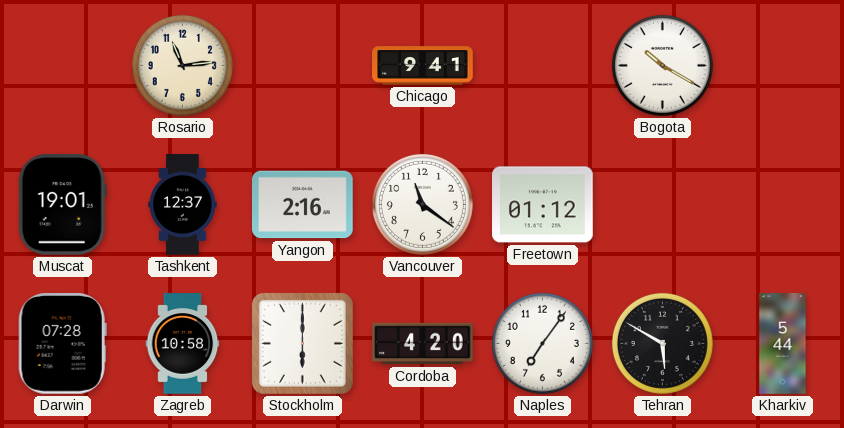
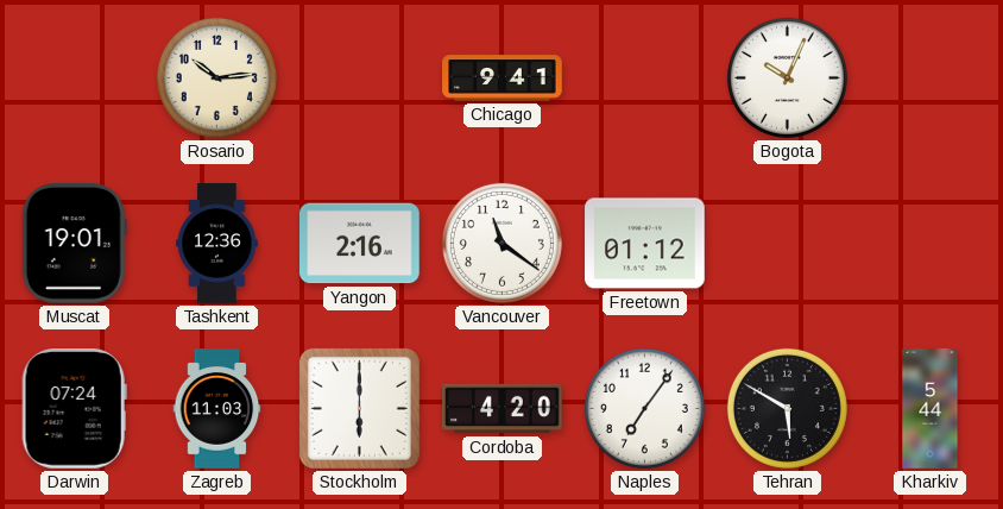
Rosario: 11:14 -> 10:14
Bogota: 10:20 -> 10:04
Tashkent: 12:37 -> 12:36
Darwin: 07:28 -> 07:24
Zagreb: 10:58 -> 11:03
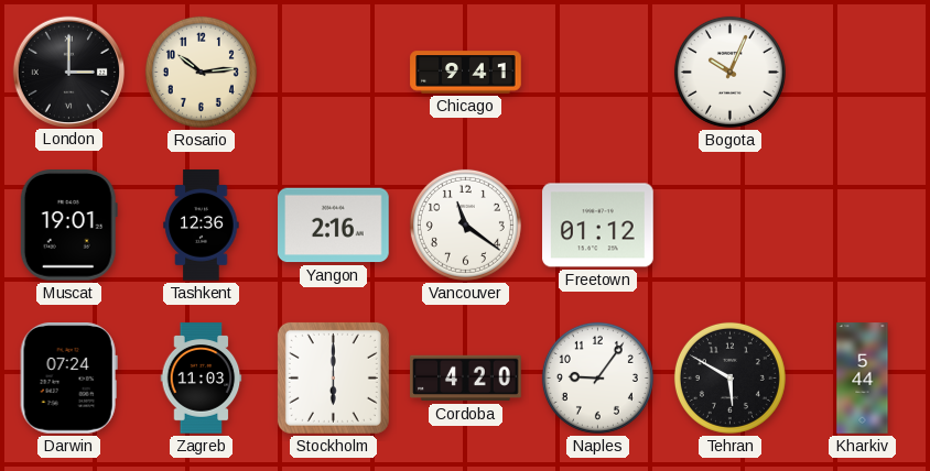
London: none -> 3:00
Naples: 7:06 -> 9:06
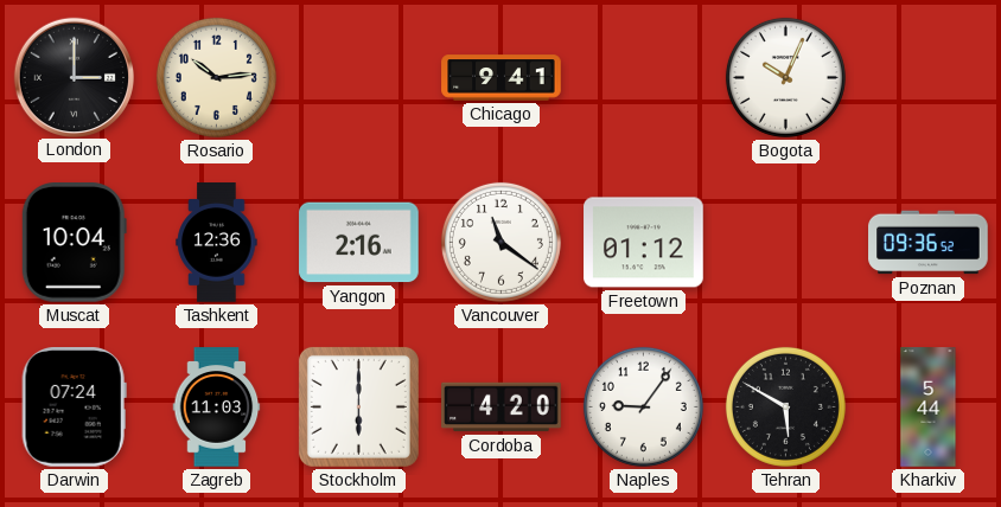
Muscat: 19:01 -> 10:04
Poznan: none -> 09:36
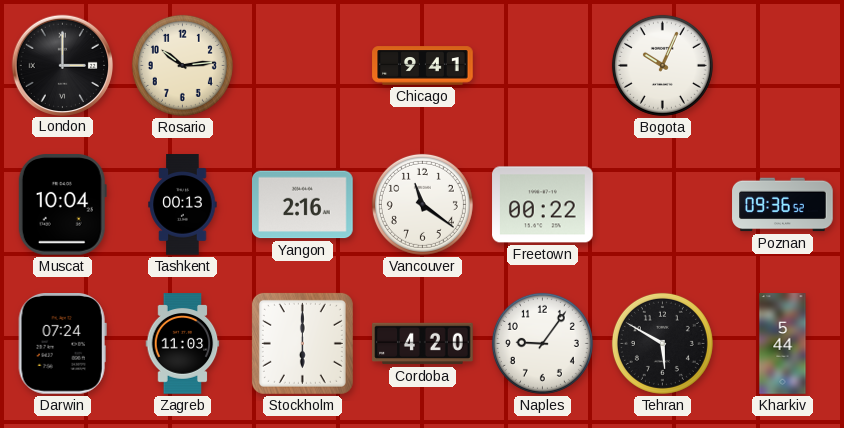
Tashkent: 12:36 -> 00:13
Freetown: 01:12 -> 00:22
